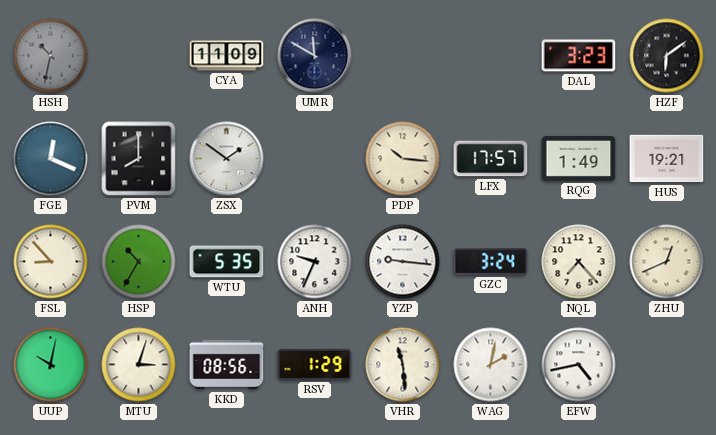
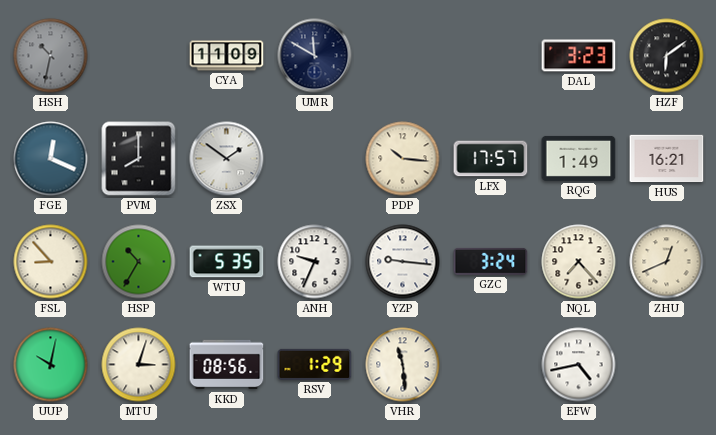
HUS: 19:21 -> 16:21
WAG: 2:02 -> none
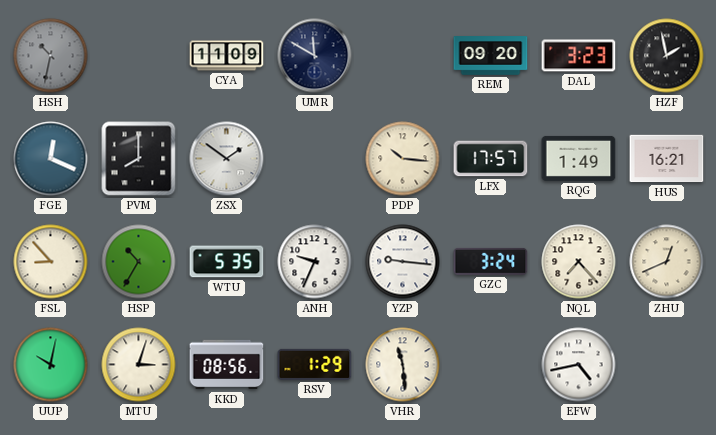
REM: none -> 09:20
HZF: 6:09 -> 1:58
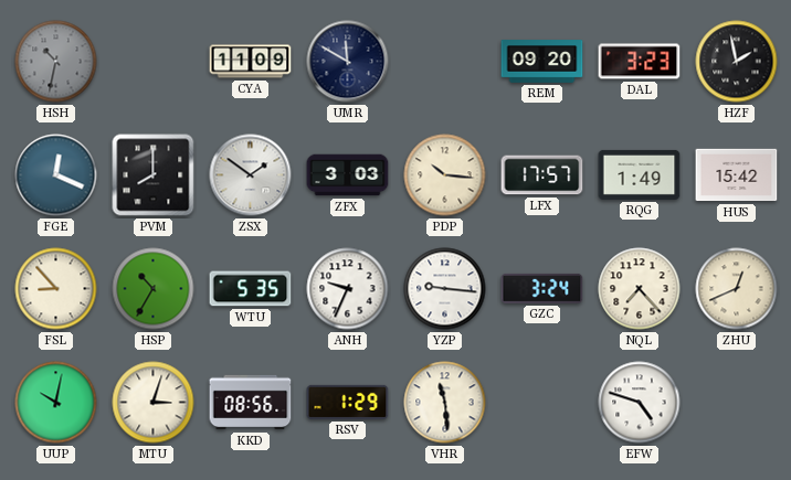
ZFX: none -> 3:03
HUS: 16:21 -> 15:42
EFW: 4:43 -> 4:48
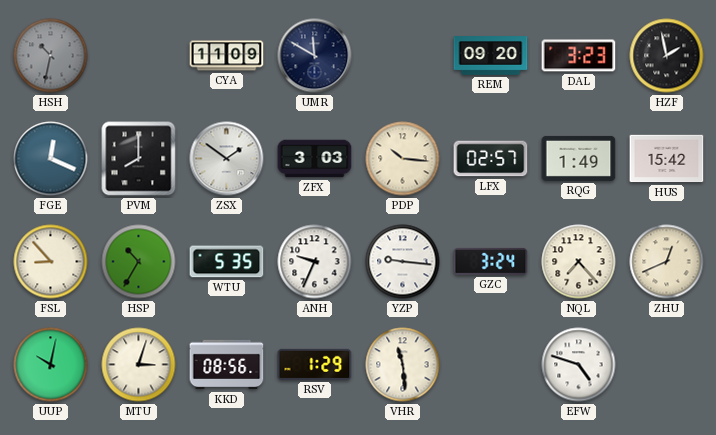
LFX: 17:57 -> 02:57
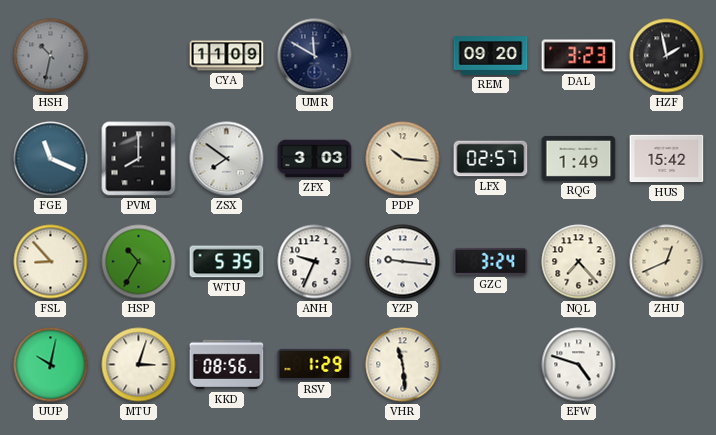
FGE: 12:19 -> 11:19
ZSX: 1:51 -> 7:51
